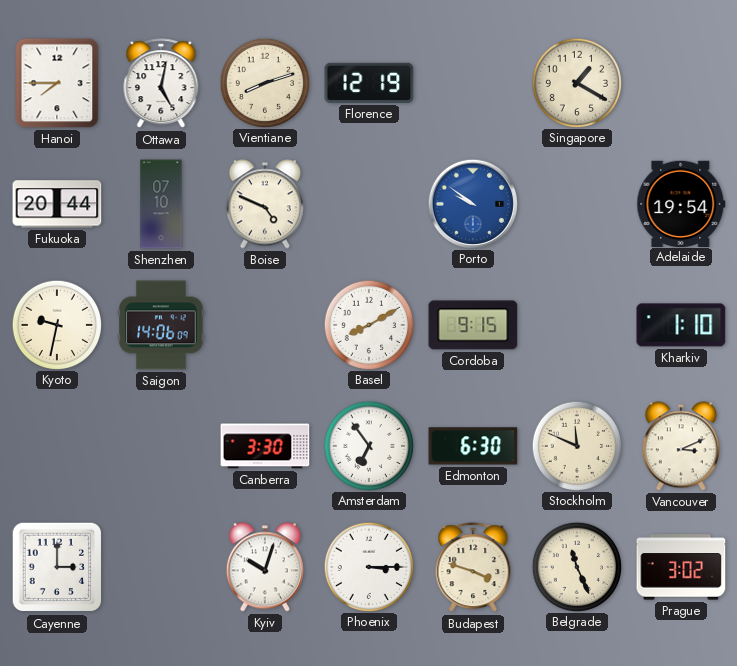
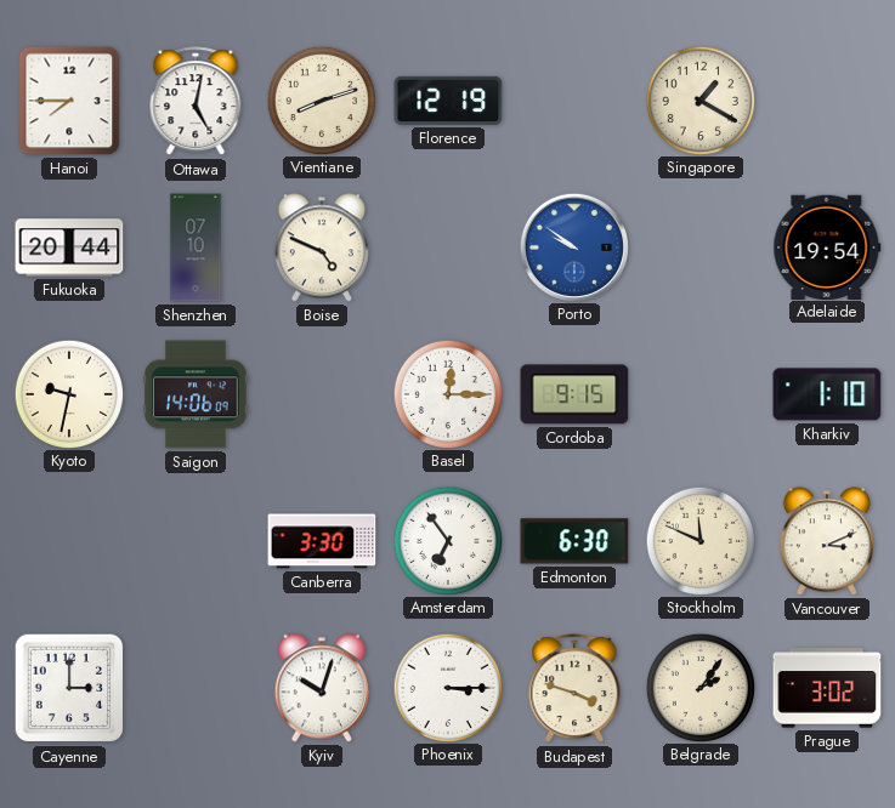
Basel: 8:10 -> 12:15
Belgrade: 11:26 -> 2:06
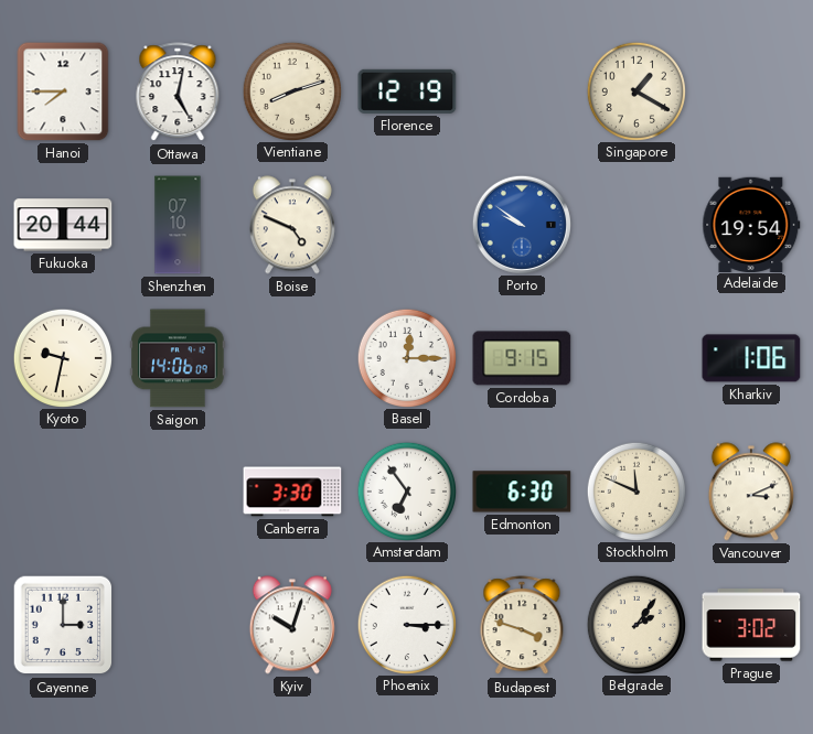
Kharkiv: 1:10 -> 1:06
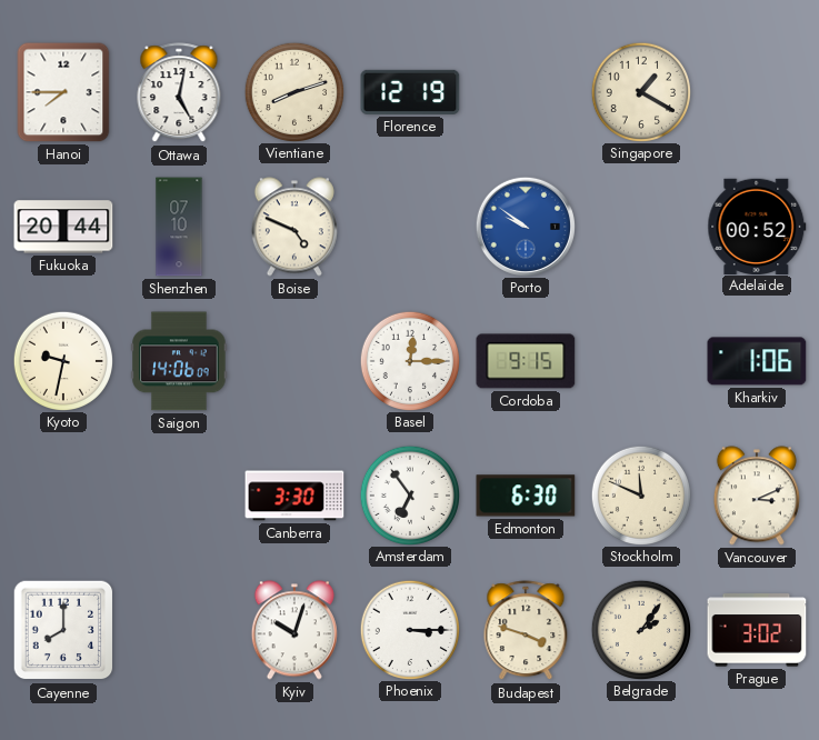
Adelaide: 19:54 -> 00:52
Cayenne: 3:00 -> 8:00
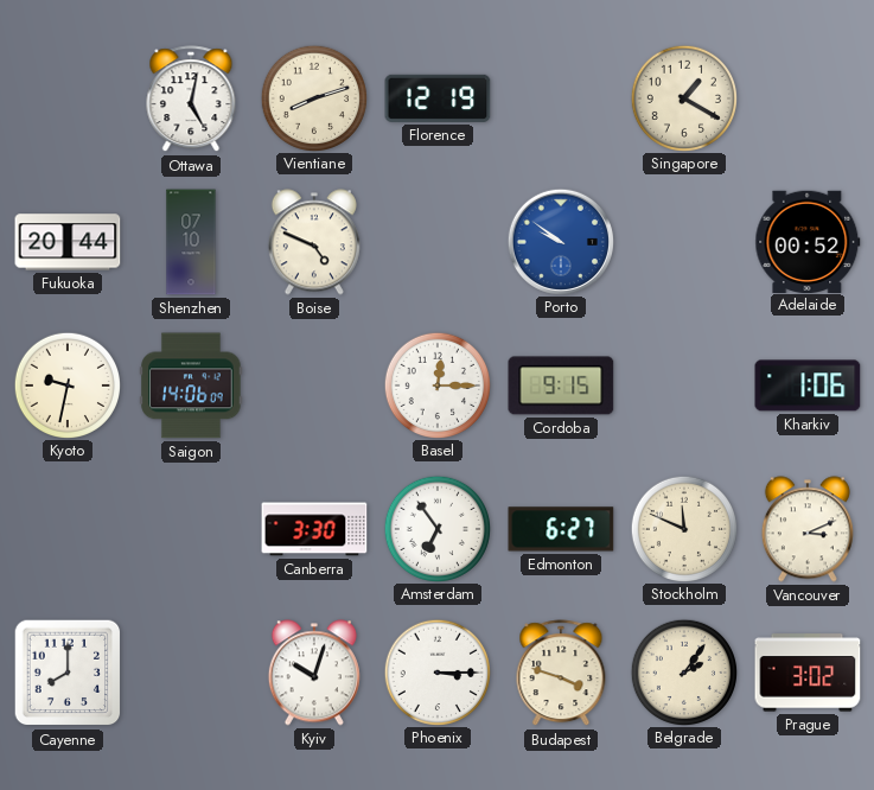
Hanoi: 7:45 -> none
Edmonton: 6:30 -> 6:27
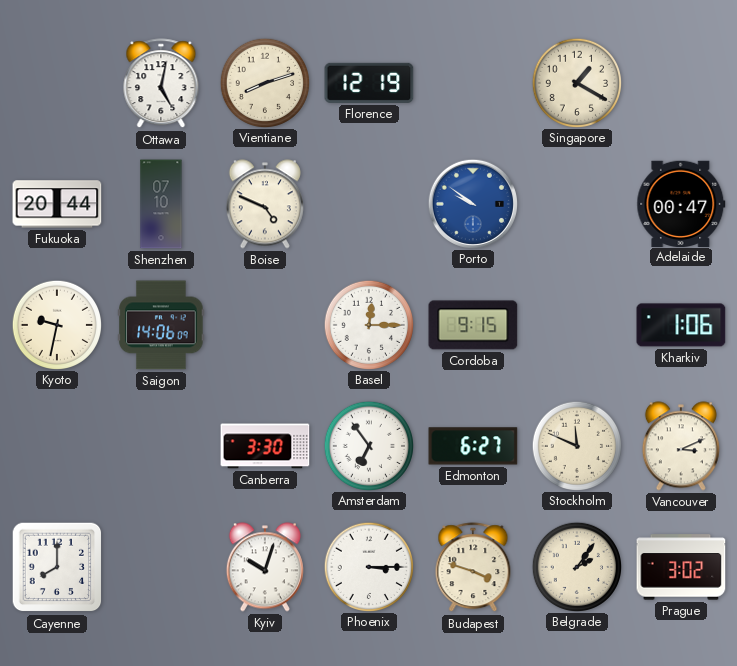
Adelaide: 00:52 -> 00:47
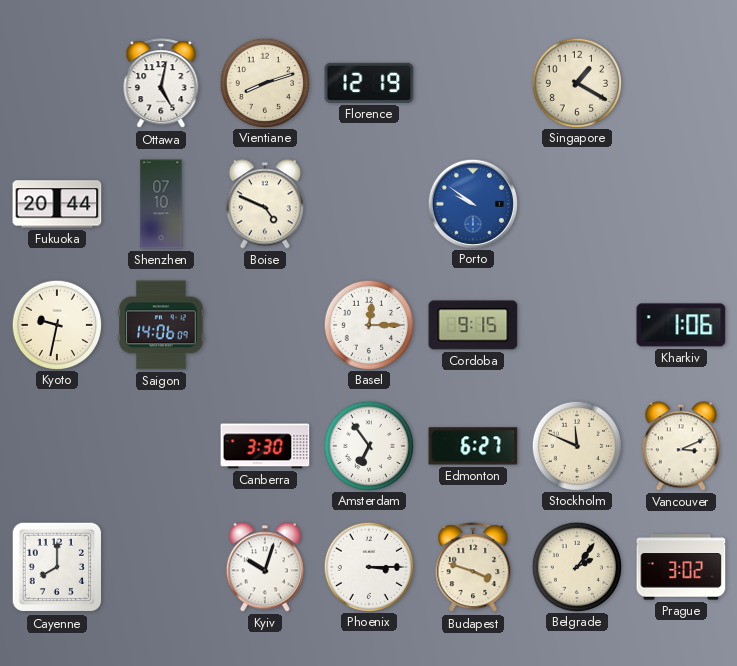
Adelaide: 00:47 -> none
